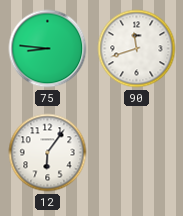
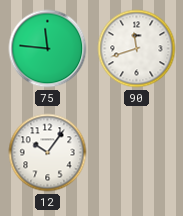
75: 8:46 -> 11:46
12: 6:06 -> 10:06
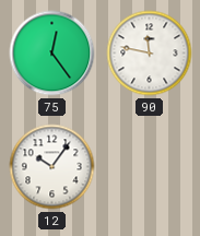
75: 11:46 -> 12:24
90: 11:42 -> 11:47
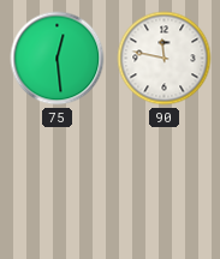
75: 12:24 -> 12:29
12: 10:06 -> none
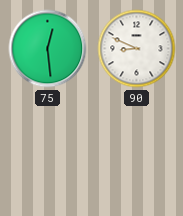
90: 11:47 -> 8:49
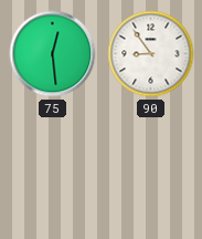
90: 8:49 -> 8:54
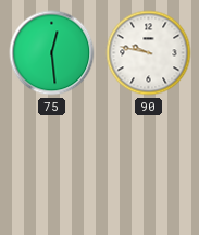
90: 8:54 -> 9:47
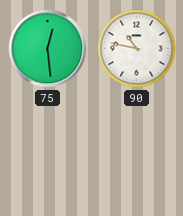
90: 9:47 -> 10:47
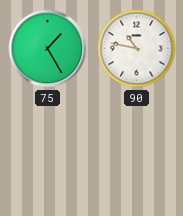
75: 12:29 -> 1:25
